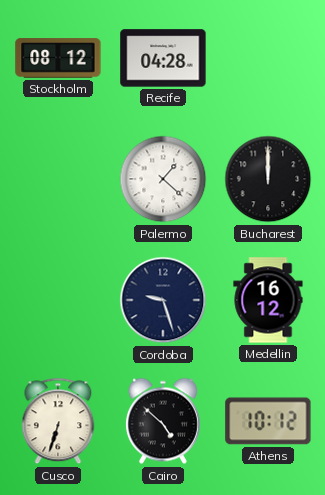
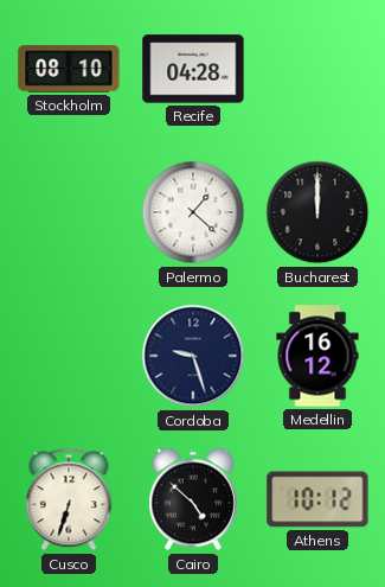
Stockholm: 08:12 -> 08:10
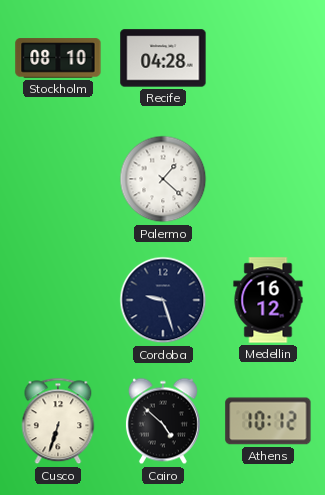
Bucharest: 12:00 -> none
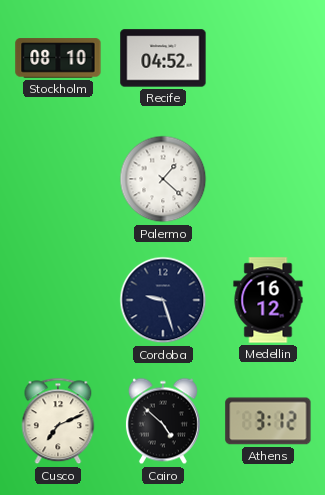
Recife: 04:28 -> 04:52
Cusco: 6:33 -> 7:11
Athens: 10:12 -> 3:12
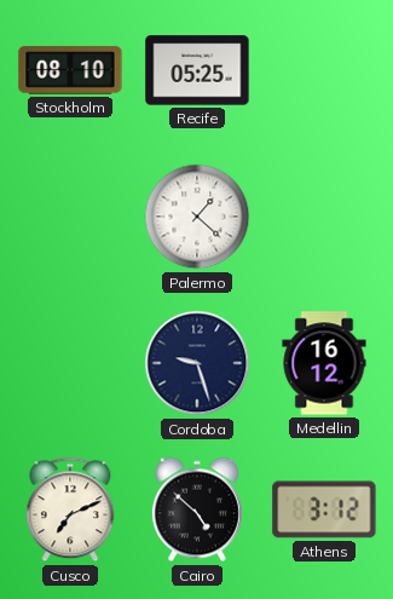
Recife: 04:52 -> 05:25
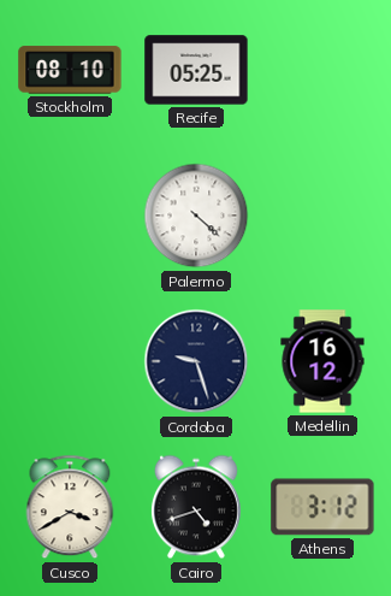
Palermo: 1:22 -> 4:22
Cusco: 7:11 -> 3:40
Cairo: 4:52 -> 4:42
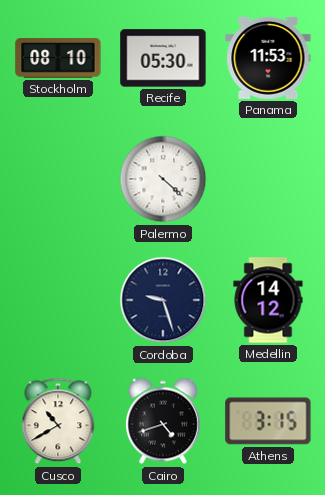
Recife: 05:25 -> 05:30
Panama: none -> 11:53
Medellin: 16:12 -> 14:12
Cusco: 3:40 -> 10:40
Athens: 3:12 -> 3:15
